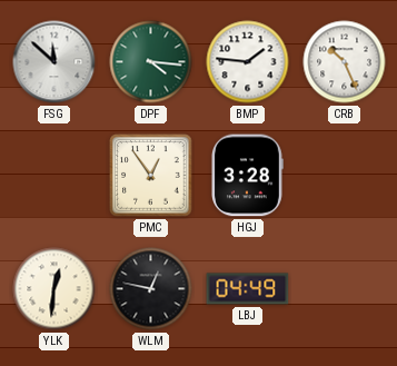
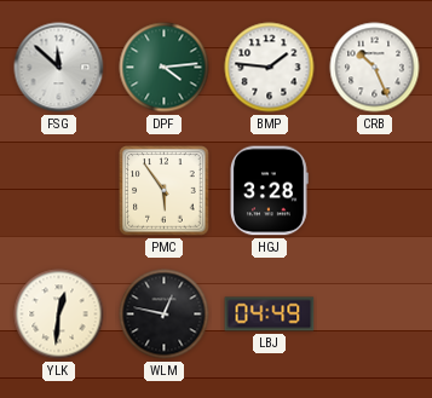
DPF: 4:16 -> 4:14
PMC: 12:54 -> 5:54
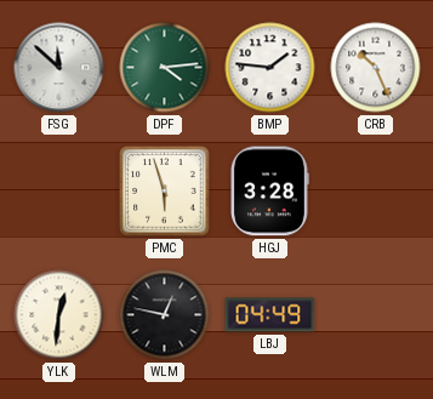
PMC: 5:54 -> 5:57
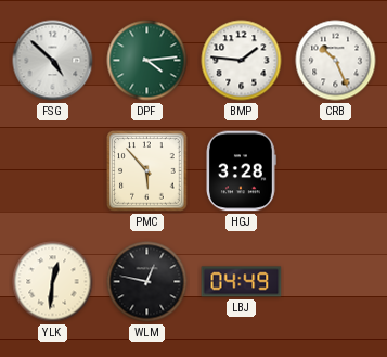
FSG: 11:52 -> 4:52
PMC: 5:57 -> 5:53
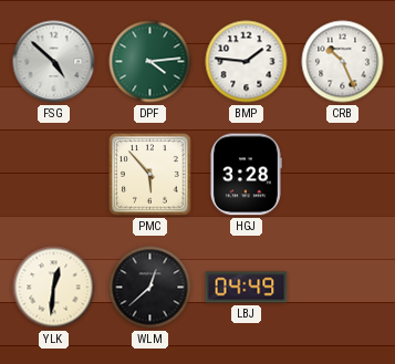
WLM: 12:47 -> 12:38
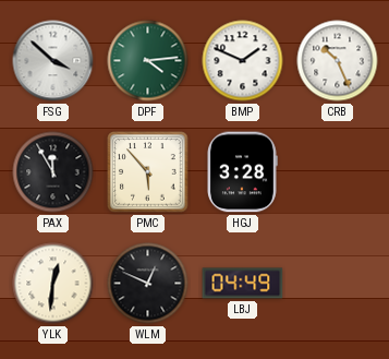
FSG: 4:52 -> 3:52
BMP: 1:46 -> 1:49
PAX: none -> 11:55
WLM: 12:38 -> 12:49
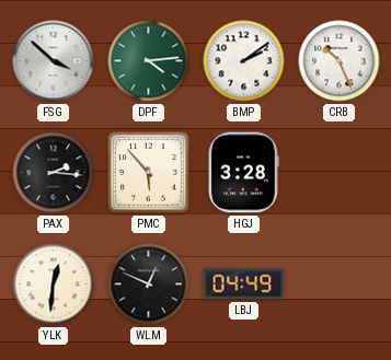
BMP: 1:49 -> 2:09
PAX: 11:55 -> 2:16
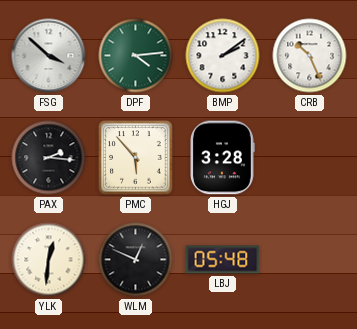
LBJ: 04:49 -> 05:48
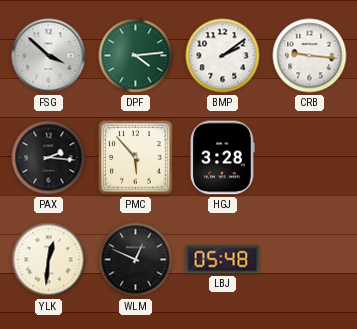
CRB: 10:26 -> 9:16
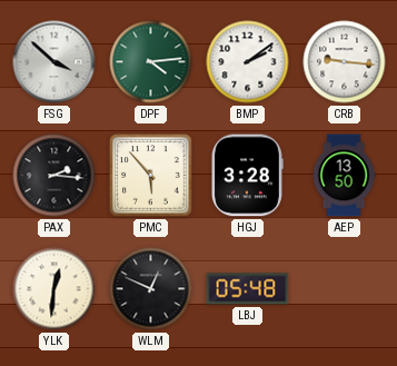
AEP: none -> 13:50
